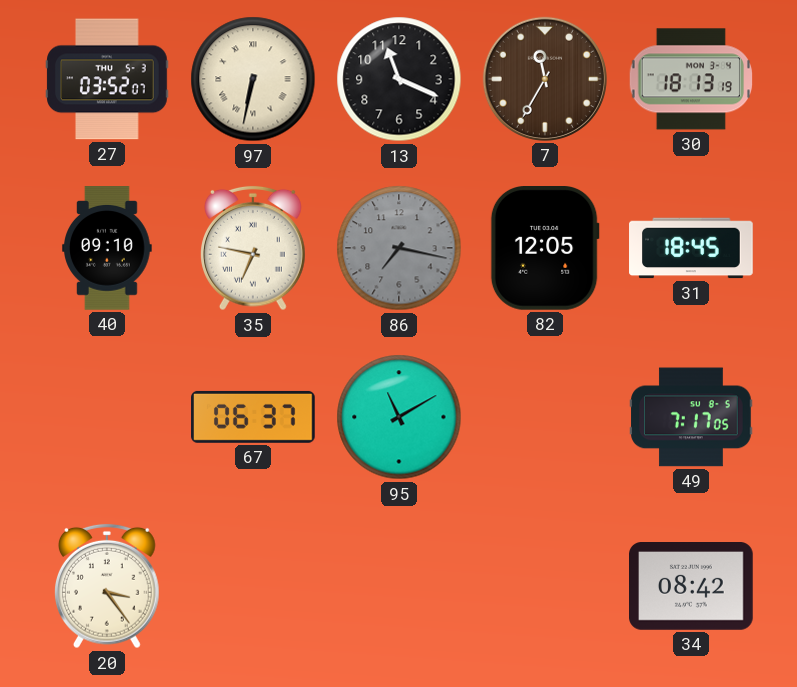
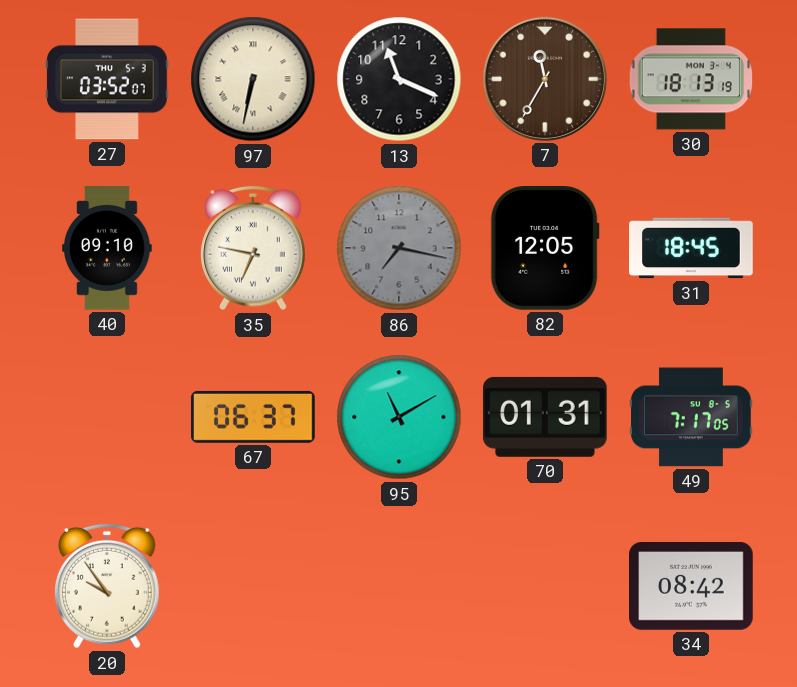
70: none -> 01:31
20: 3:24 -> 9:54
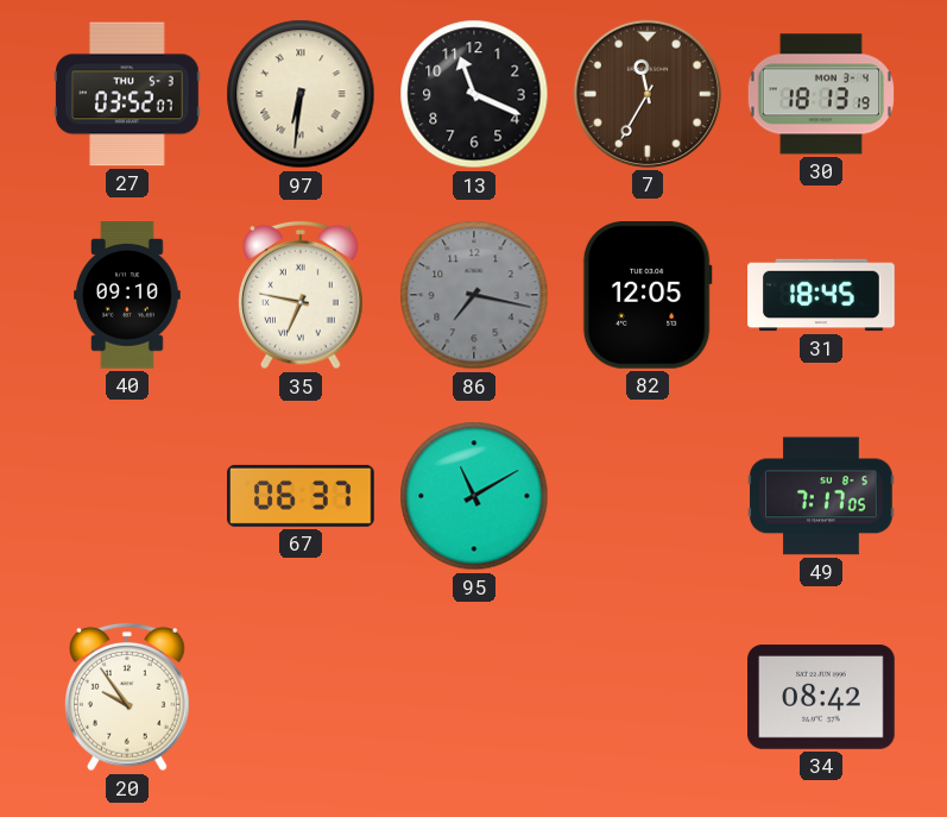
97: 6:32 -> 6:31
70: 01:31 -> none
